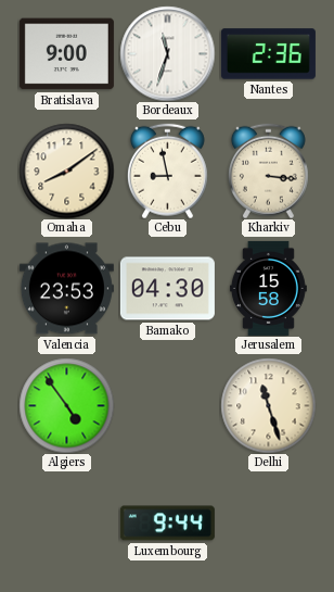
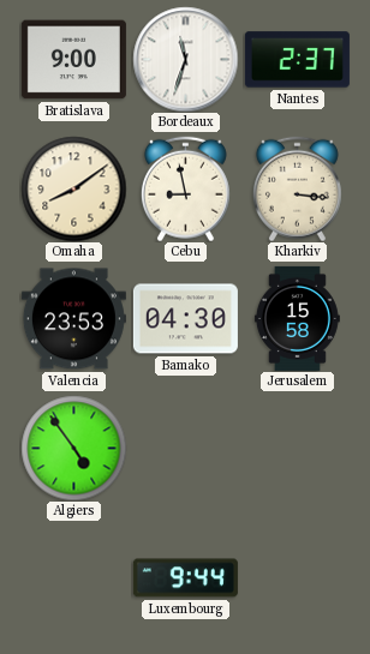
Nantes: 2:36 -> 2:37
Delhi: 11:27 -> none
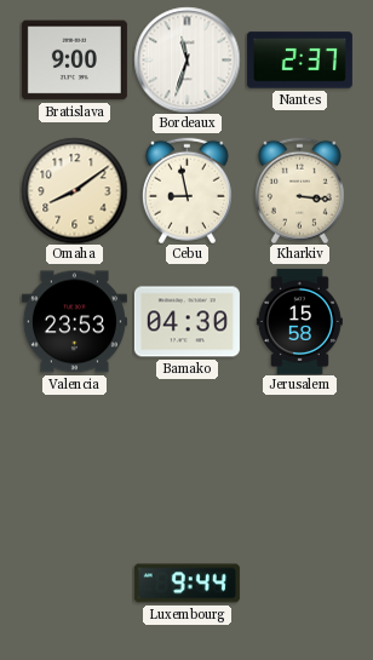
Algiers: 4:54 -> none
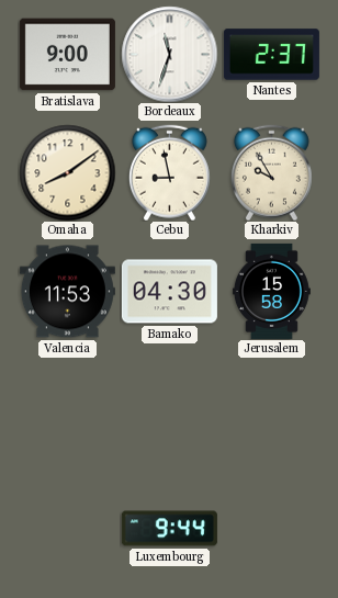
Kharkiv: 3:16 -> 9:55
Valencia: 23:53 -> 11:53
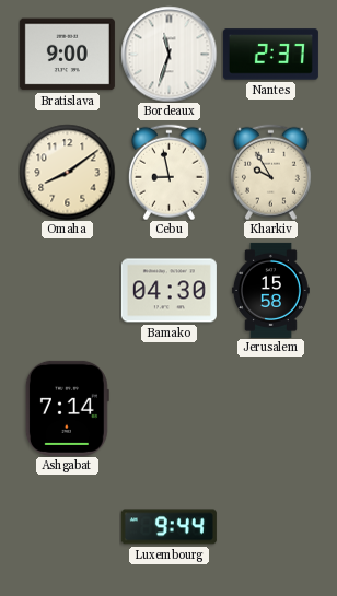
Valencia: 11:53 -> none
Ashgabat: none -> 7:14
